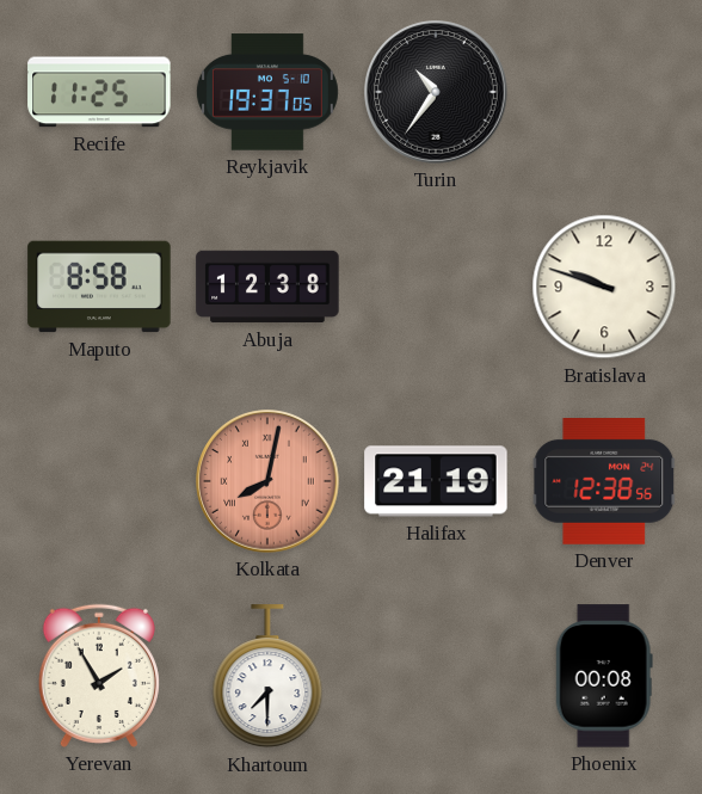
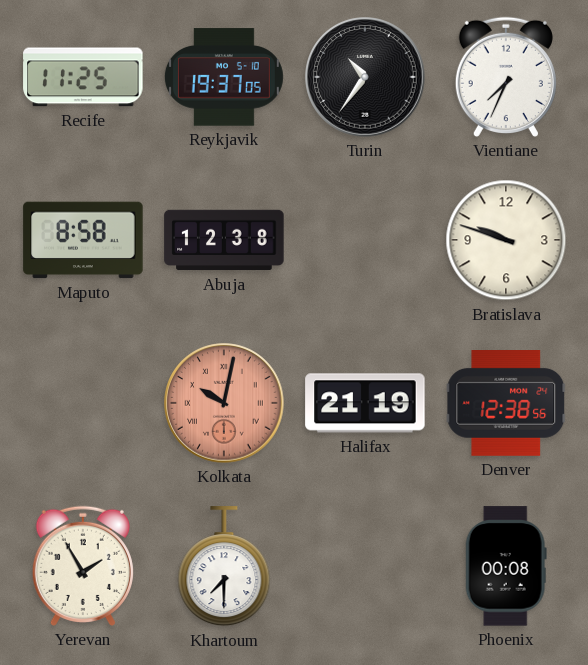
Vientiane: none -> 7:34
Kolkata: 8:02 -> 10:02
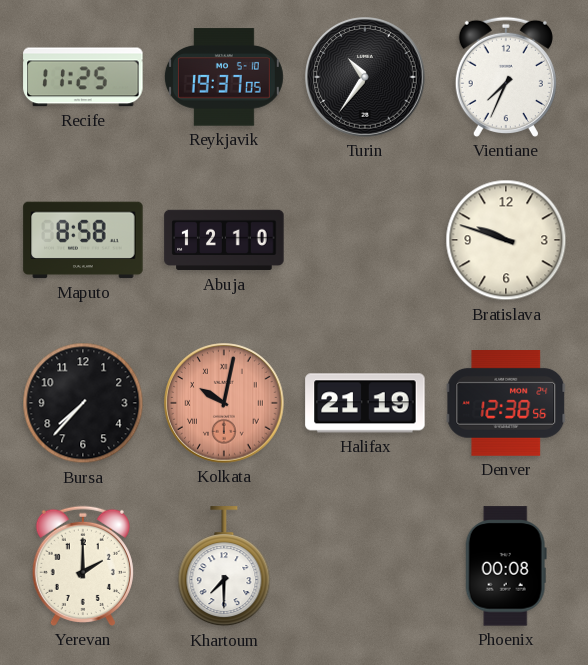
Abuja: 12:38 -> 12:10
Bursa: none -> 7:37
Yerevan: 1:55 -> 2:00
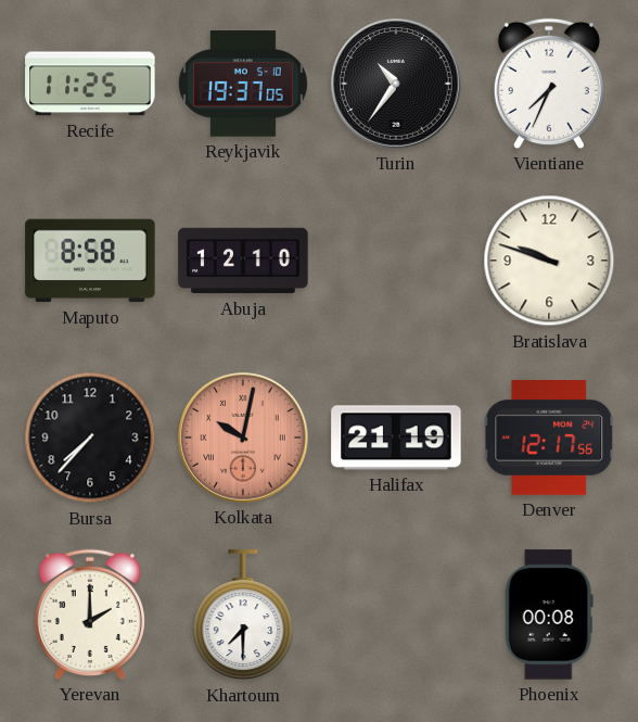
Denver: 12:38 -> 12:17
